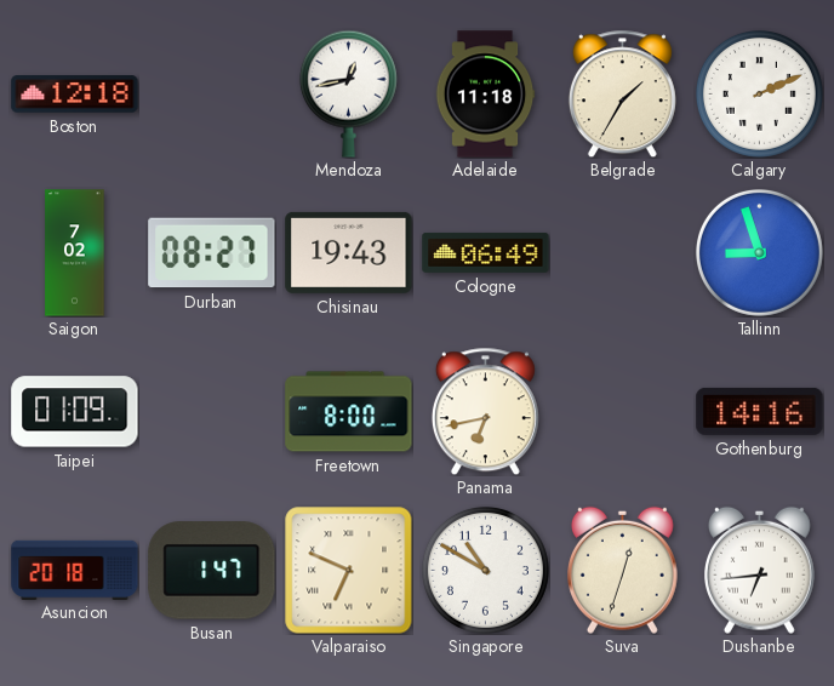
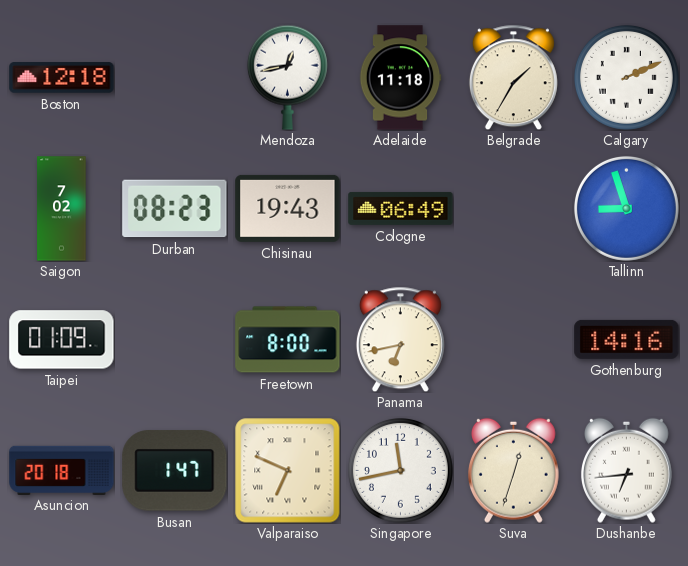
Durban: 08:27 -> 08:23
Singapore: 10:50 -> 11:43
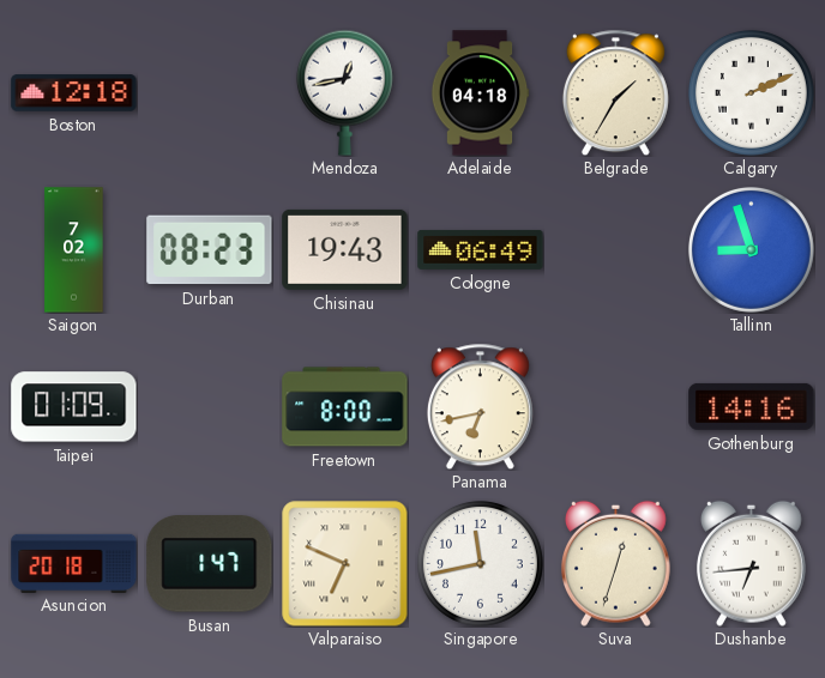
Adelaide: 11:18 -> 04:18
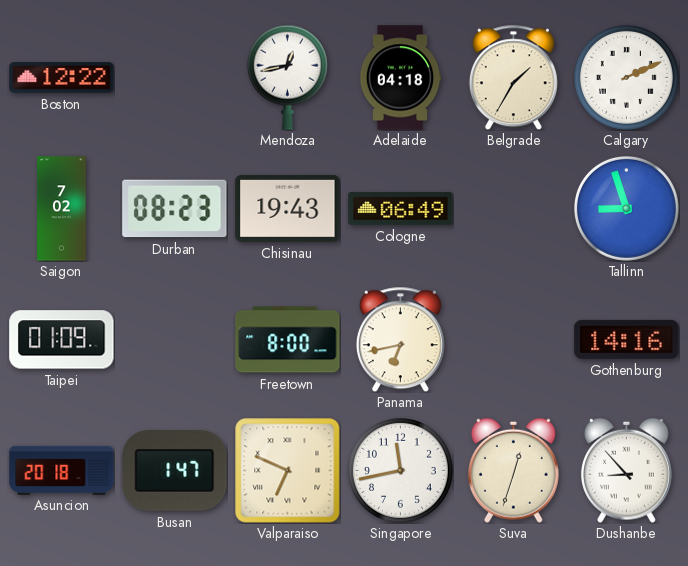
Boston: 12:18 -> 12:22
Dushanbe: 6:44 -> 8:53
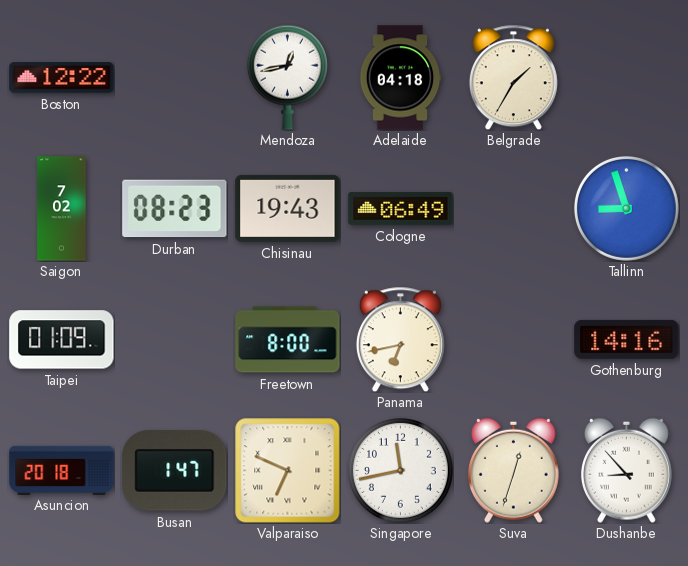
Calgary: 2:11 -> none
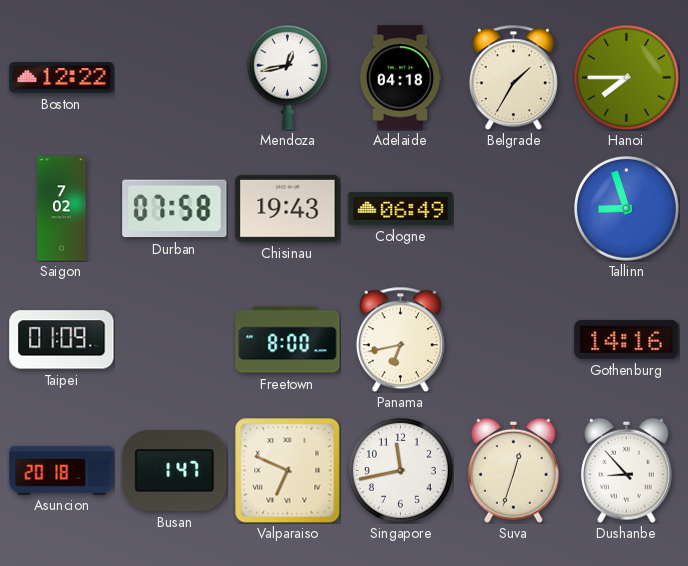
Hanoi: none -> 7:45
Durban: 08:23 -> 07:58
